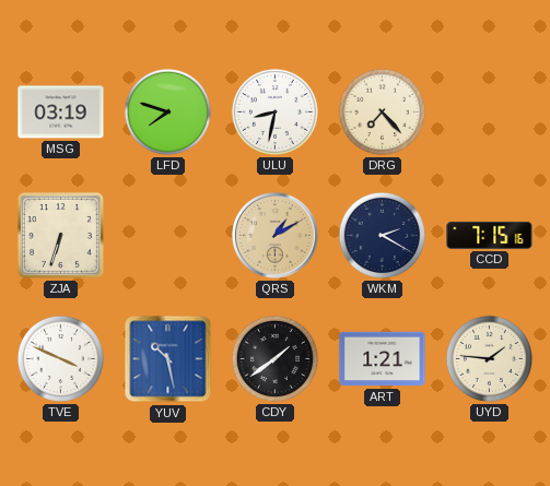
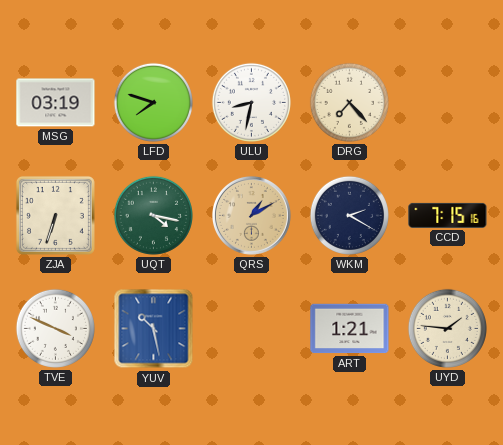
UQT: none -> 4:17
CDY: 1:39 -> none
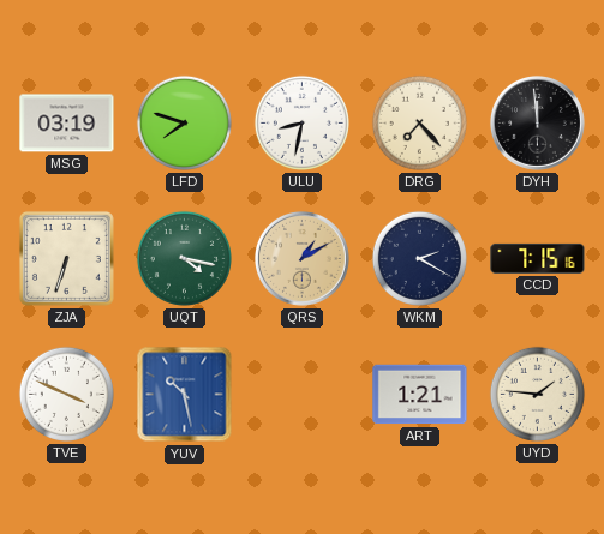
DYH: none -> 11:59
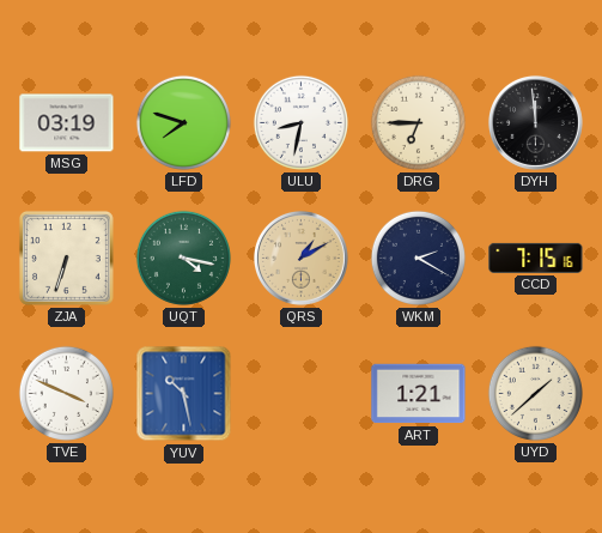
DRG: 7:23 -> 6:45
UYD: 1:46 -> 1:38
